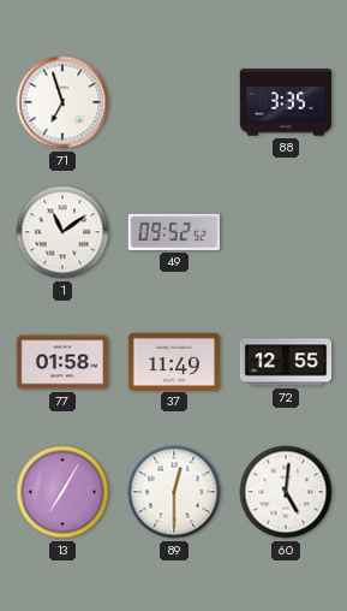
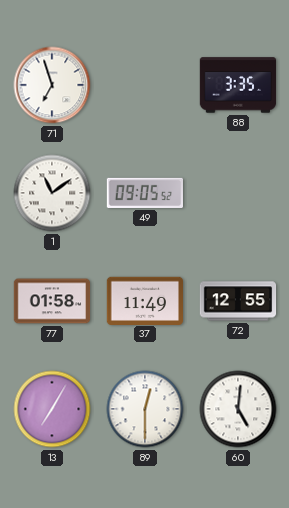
49: 09:52 -> 09:05
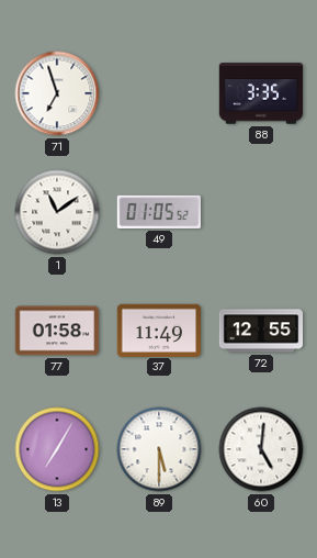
49: 09:05 -> 01:05
89: 12:30 -> 5:30
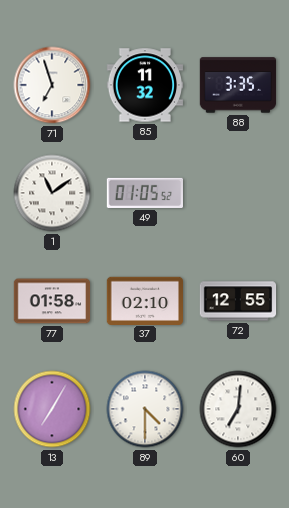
85: none -> 11:32
37: 11:49 -> 02:10
89: 5:30 -> 4:30
60: 5:01 -> 7:01
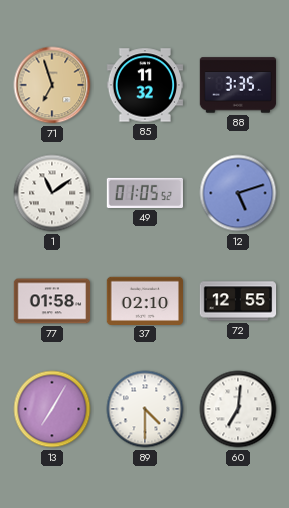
71 dial: white -> champagne
12: none -> 5:12
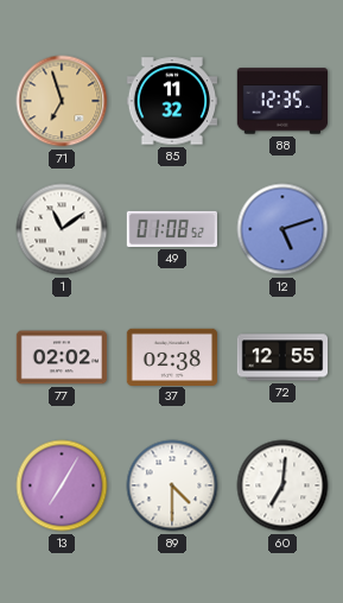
88: 3:35 -> 12:35
49: 01:05 -> 01:08
77: 01:58 -> 02:02
37: 02:10 -> 02:38
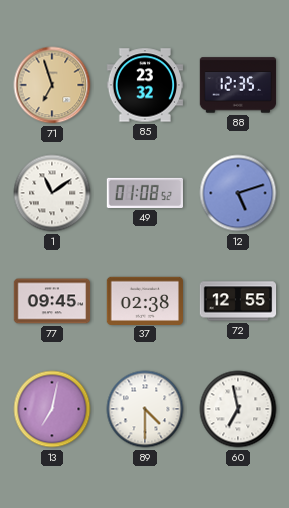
85: 11:32 -> 23:32
77: 02:02 -> 09:45
13: 7:05 -> 7:02
60: 7:01 -> 6:58
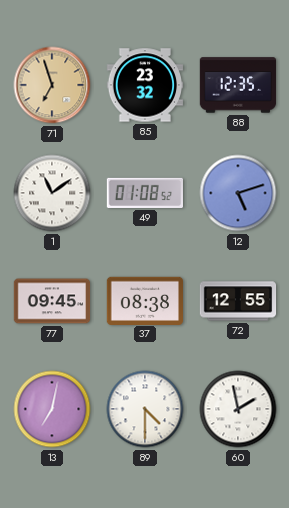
37: 02:38 -> 08:38
60: 6:58 -> 1:58
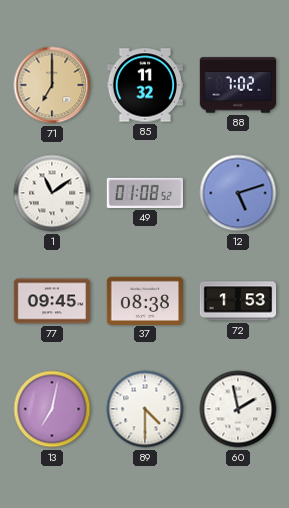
71: 6:57 -> 7:00
85: 23:32 -> 11:32
88: 12:35 -> 7:02
72: 12:55 -> 1:53
